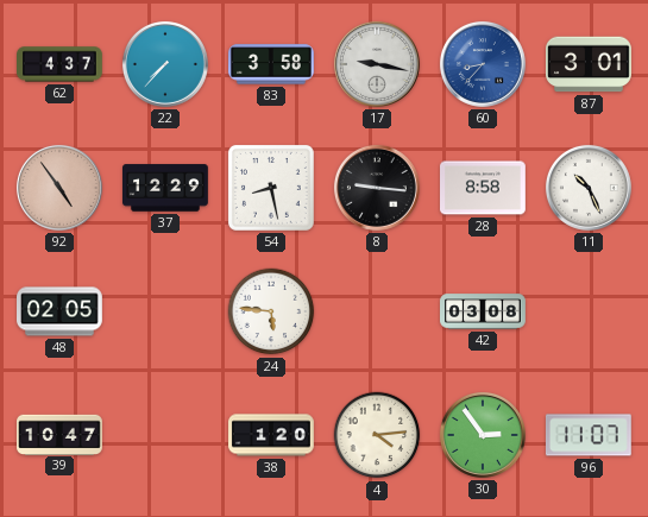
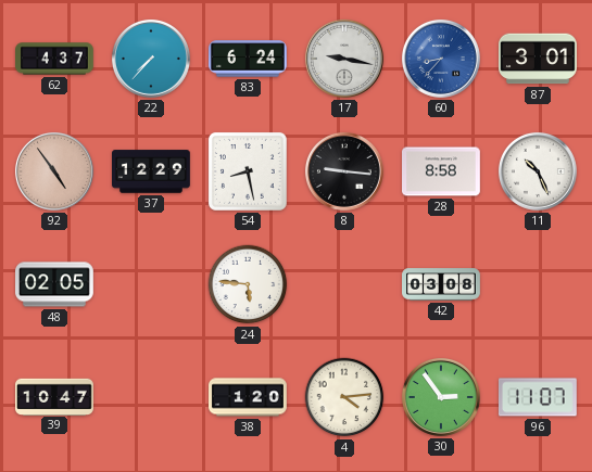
83: 3:58 -> 6:24
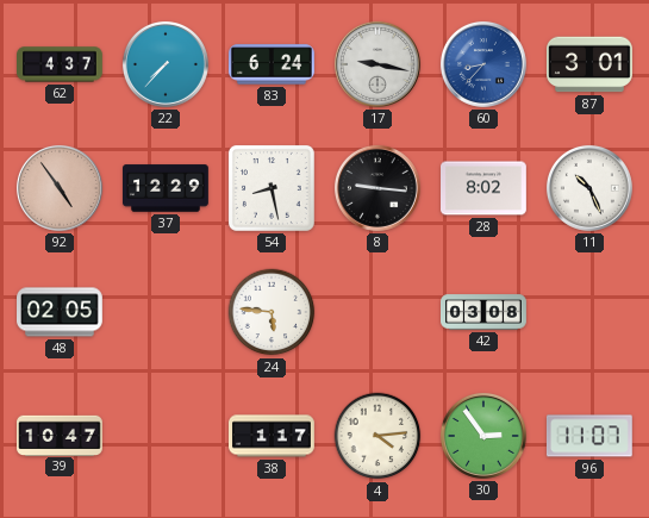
28: 8:58 -> 8:02
38: 1:20 -> 1:17
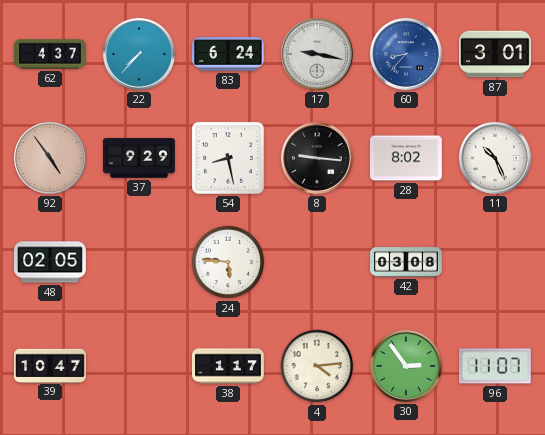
37: 12:29 -> 9:29
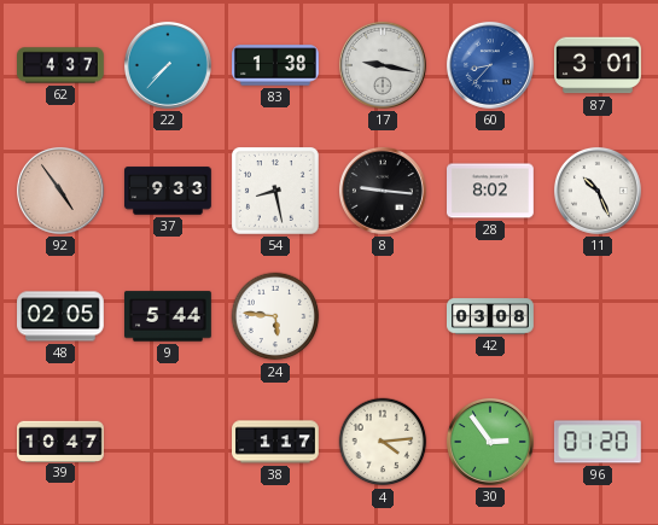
83: 6:24 -> 1:38
37: 9:29 -> 9:33
9: none -> 5:44
96: 11:07 -> 01:20
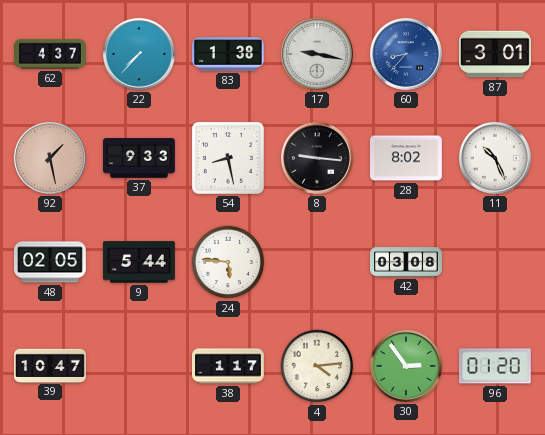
92: 4:54 -> 1:28
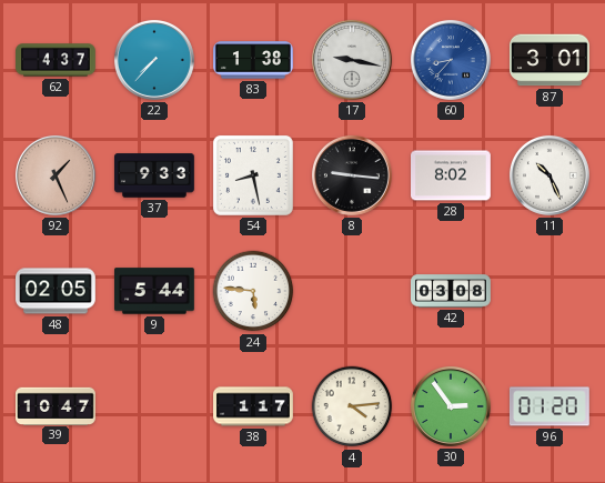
92: 1:28 -> 1:26
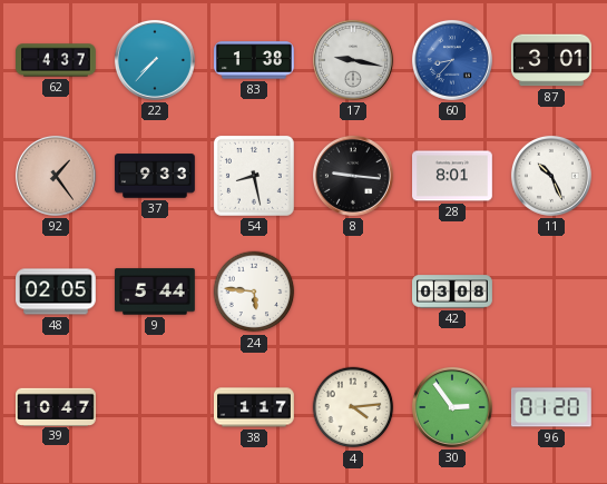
92: 1:26 -> 1:24
28: 8:02 -> 8:01
